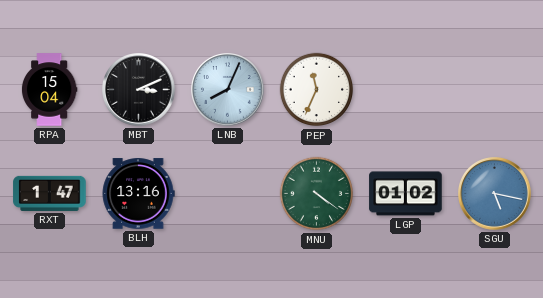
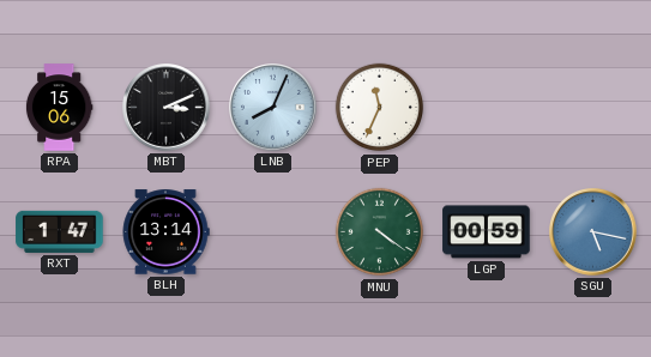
RPA: 15:04 -> 15:06
BLH: 13:16 -> 13:14
LGP: 01:02 -> 00:59
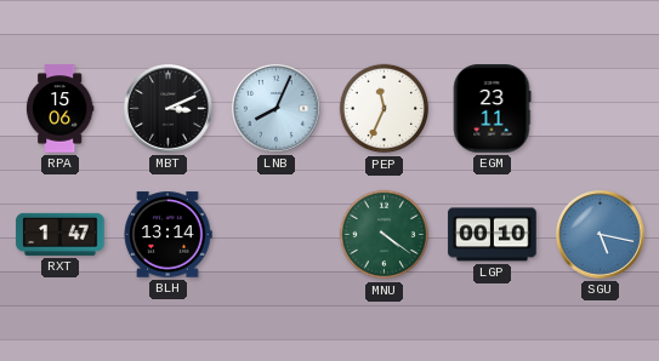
EGM: none -> 23:11
LGP: 00:59 -> 00:10
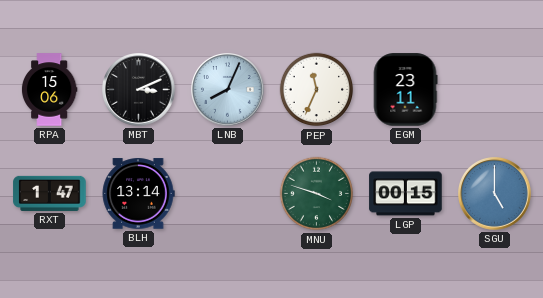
MNU: 4:21 -> 3:48
LGP: 00:10 -> 00:15
SGU: 5:17 -> 5:00
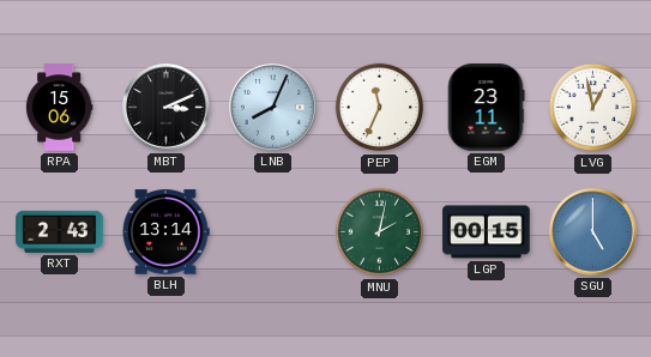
LVG: none -> 12:58
RXT: 1:47 -> 2:43
MNU: 3:48 -> 2:02
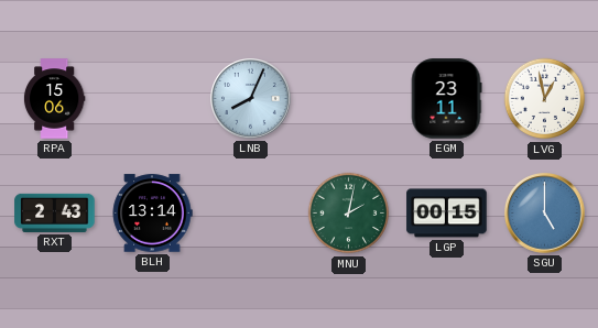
MBT: 3:11 -> none
PEP: 11:34 -> none
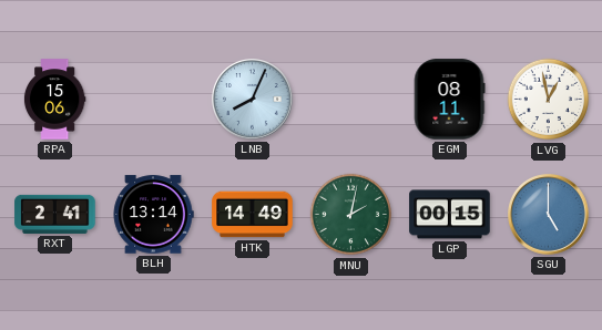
EGM: 23:11 -> 08:11
RXT: 2:43 -> 2:41
HTK: none -> 14:49
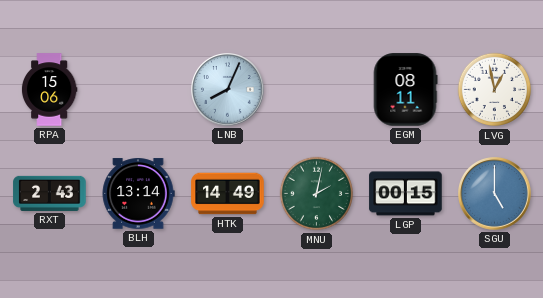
RXT: 2:41 -> 2:43
